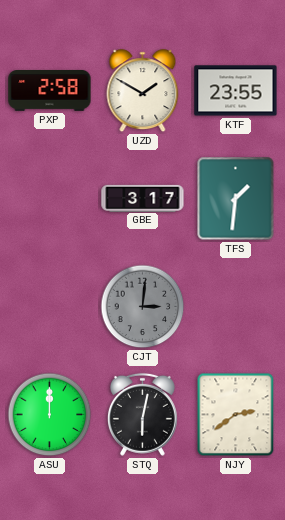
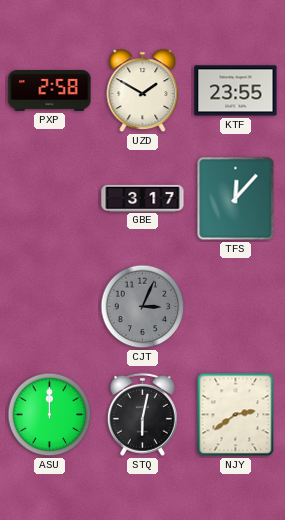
TFS: 1:31 -> 12:07
CJT: 3:01 -> 3:04
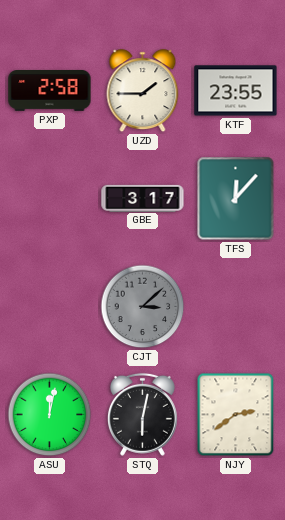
UZD: 1:50 -> 1:45
CJT: 3:04 -> 3:08
ASU: 12:00 -> 12:02
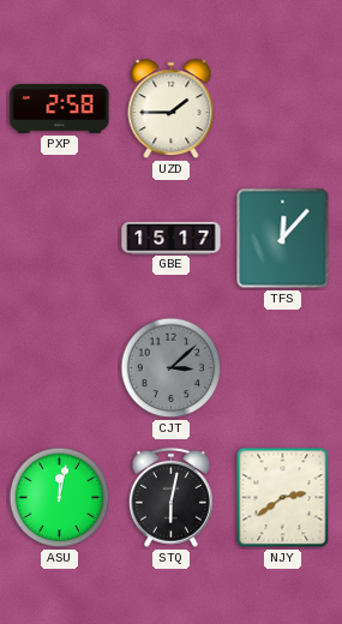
KTF: 23:55 -> none
GBE: 3:17 -> 15:17
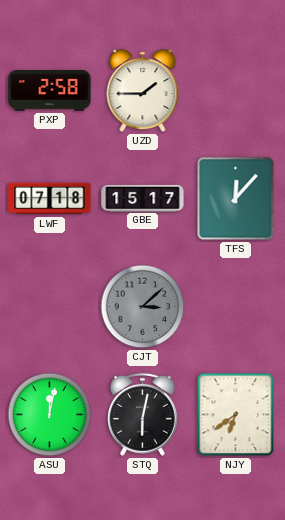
LWF: none -> 07:18
NJY: 2:39 -> 6:39
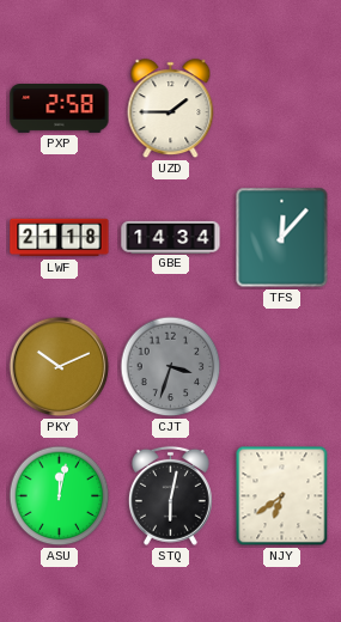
LWF: 07:18 -> 21:18
GBE: 15:17 -> 14:34
PKY: none -> 10:11
CJT: 3:08 -> 3:33
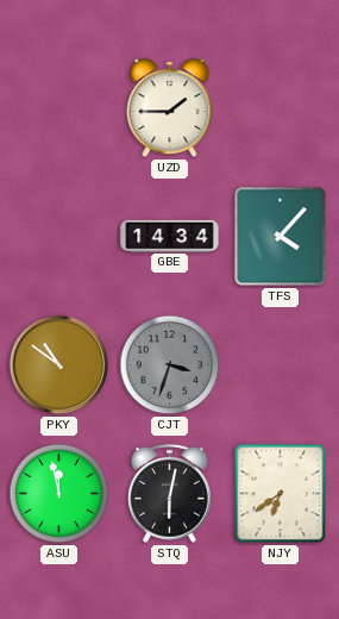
PXP: 2:58 -> none
LWF: 21:18 -> none
TFS: 12:07 -> 4:07
PKY: 10:11 -> 10:51
ASU: 12:02 -> 11:58
